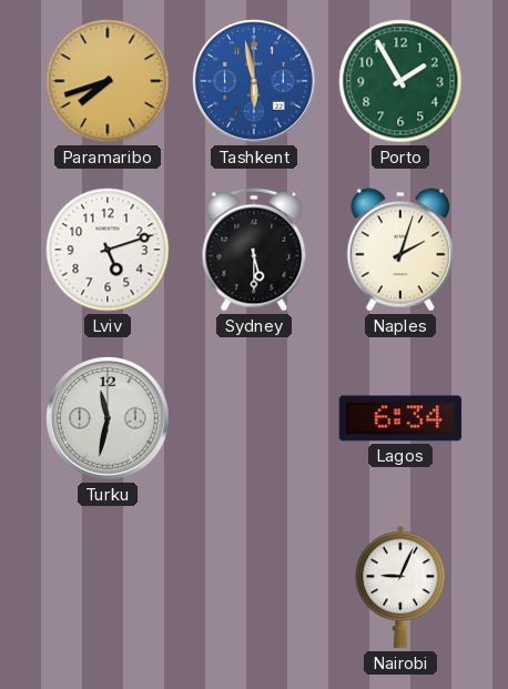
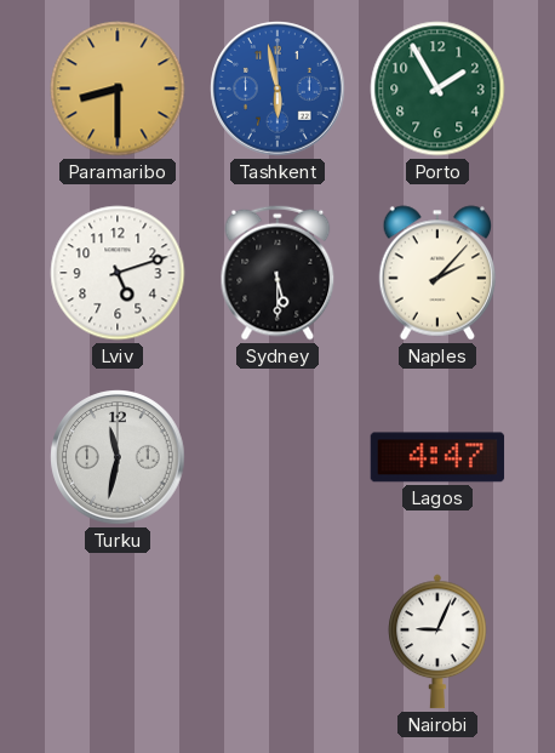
Paramaribo: 7:42 -> 8:30
Naples: 2:03 -> 2:07
Lagos: 6:34 -> 4:47
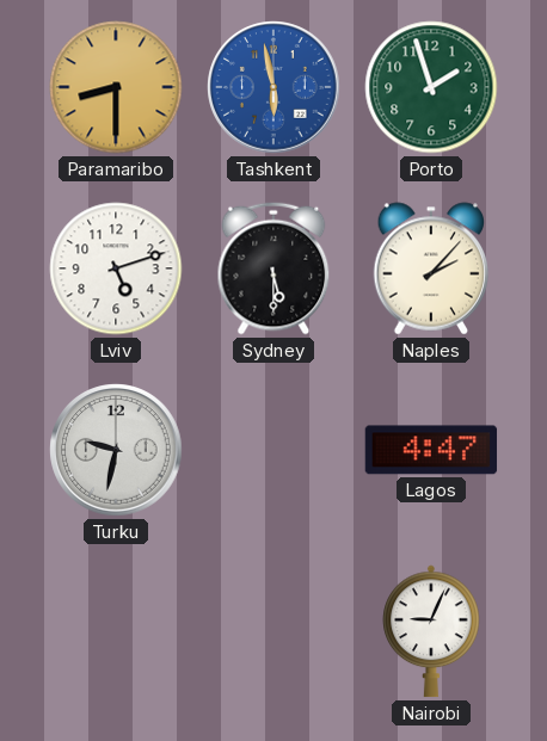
Porto: 1:55 -> 1:57
Turku: 11:32 -> 9:32
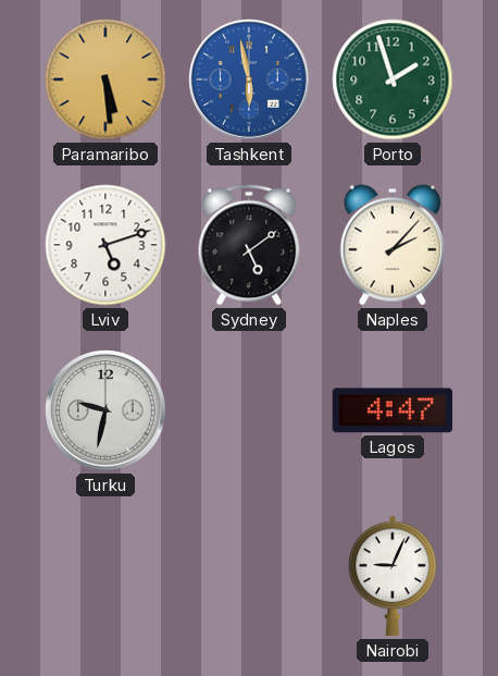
Paramaribo: 8:30 -> 5:29
Sydney: 5:30 -> 5:09
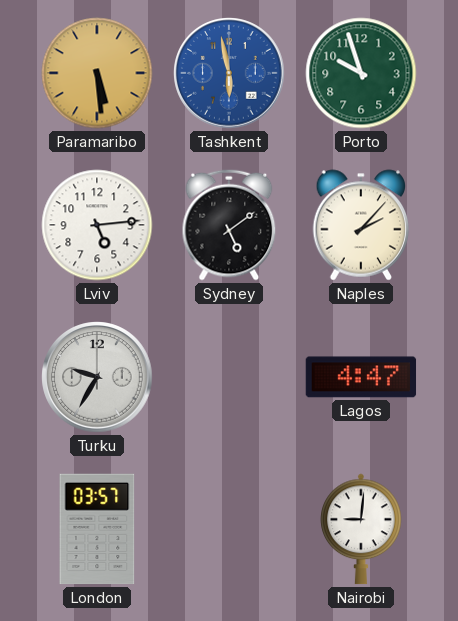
Porto: 1:57 -> 9:57
Lviv: 5:12 -> 5:14
Turku: 9:32 -> 9:35
London: none -> 03:57
Nairobi: 9:04 -> 9:01
